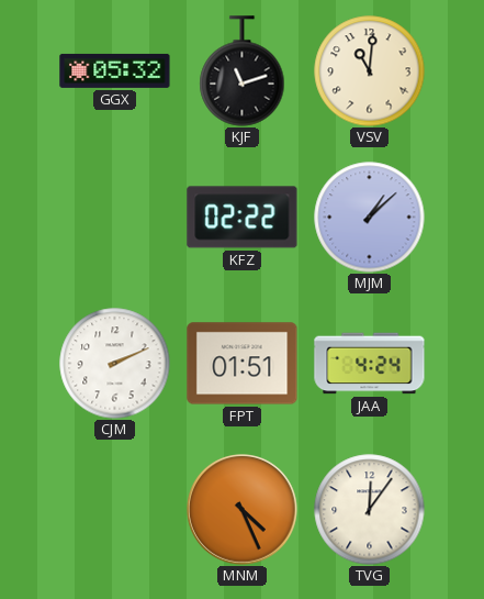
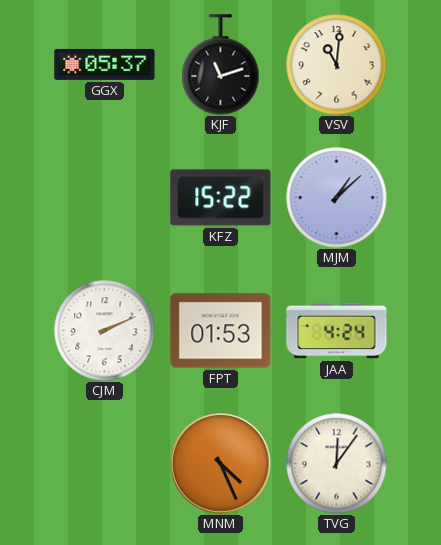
GGX: 05:32 -> 05:37
KFZ: 02:22 -> 15:22
FPT: 01:51 -> 01:53
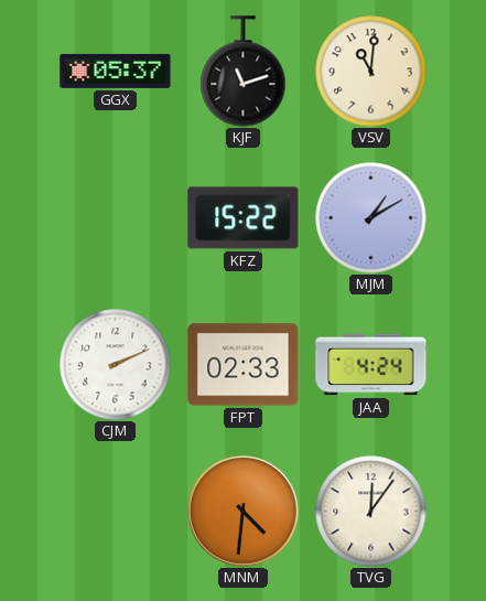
MJM: 1:08 -> 1:10
FPT: 01:53 -> 02:33
MNM: 4:26 -> 4:31
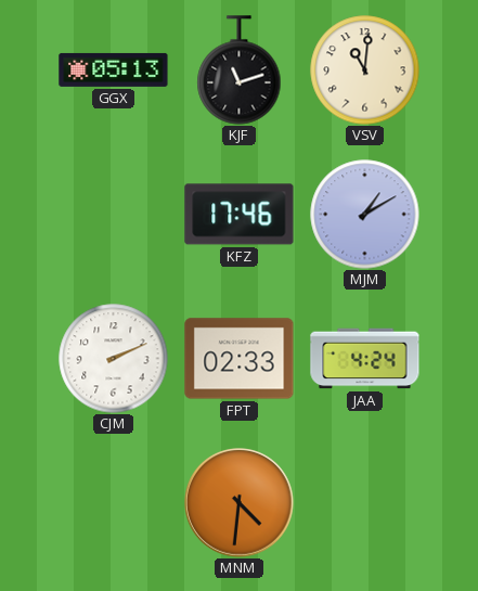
GGX: 05:37 -> 05:13
KFZ: 15:22 -> 17:46
TVG: 12:06 -> none
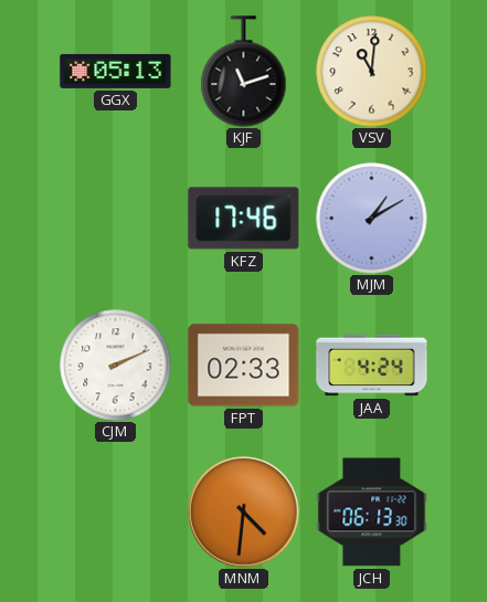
JCH: none -> 06:13
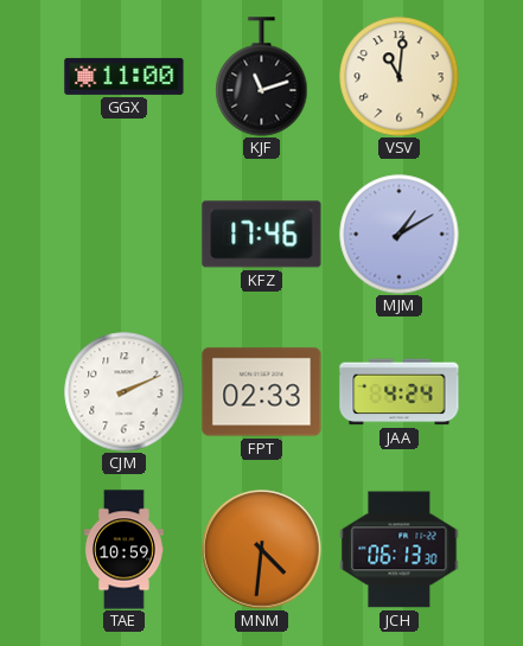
GGX: 05:13 -> 11:00
TAE: none -> 10:59
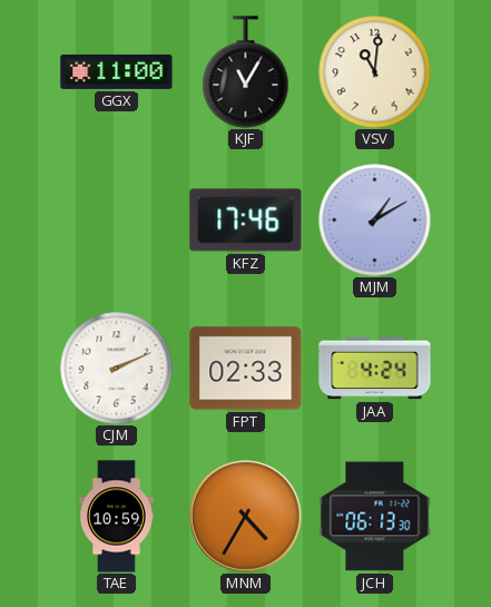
KJF: 11:12 -> 11:05
MNM: 4:31 -> 4:35
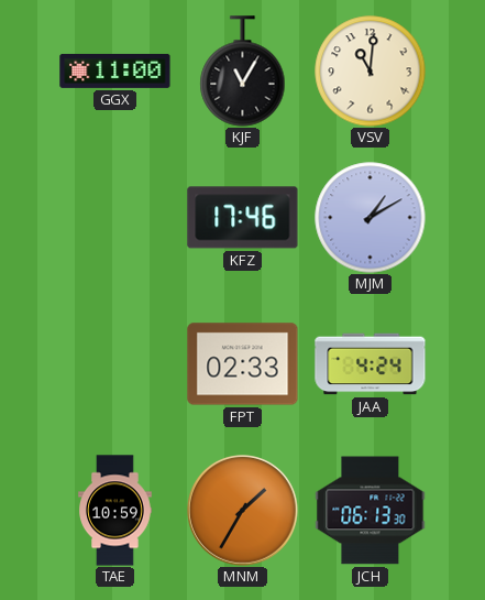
CJM: 2:11 -> none
MNM: 4:35 -> 1:35
